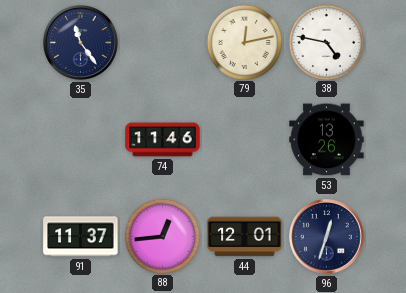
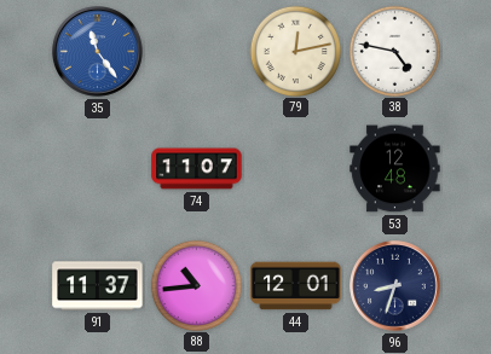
35 dial: navy -> blue
74: 11:46 -> 11:07
53: 13:26 -> 12:48
88: 12:44 -> 10:44
96: 12:33 -> 8:33
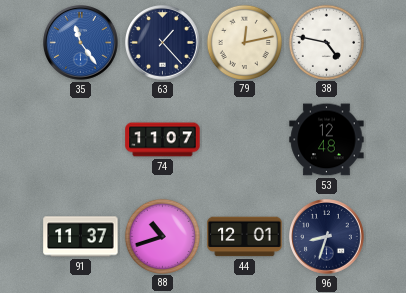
63: none -> 1:23
88: 10:44 -> 10:42
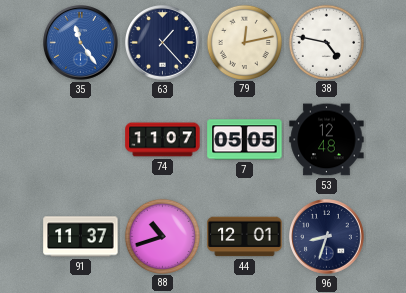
7: none -> 05:05
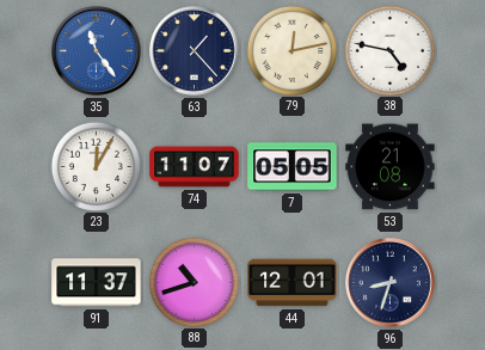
23: none -> 12:05
53: 12:48 -> 21:08
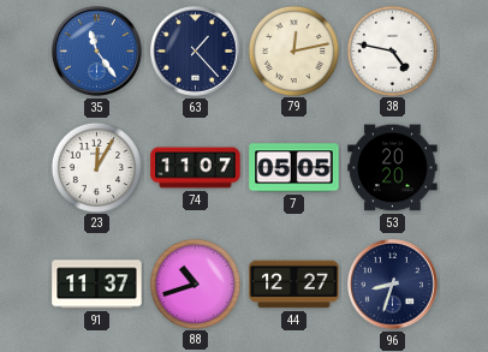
53: 21:08 -> 20:20
44: 12:01 -> 12:27
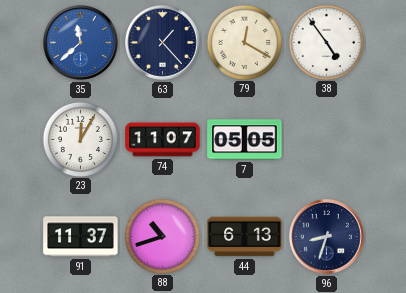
35: 11:24 -> 11:38
79: 12:13 -> 12:20
38: 4:47 -> 4:54
53: 20:20 -> none
44: 12:27 -> 6:13
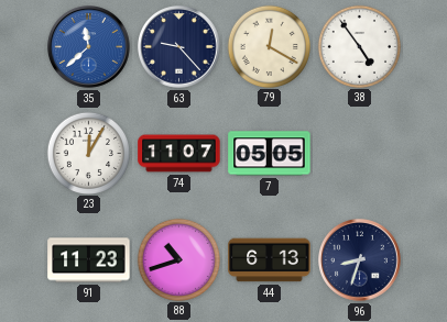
63: 1:23 -> 9:23
91: 11:37 -> 11:23
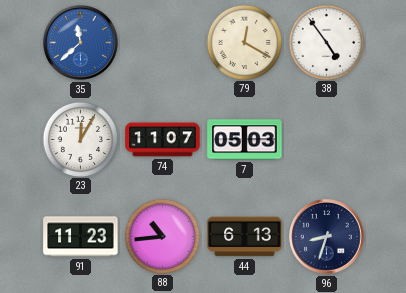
63: 9:23 -> none
7: 05:05 -> 05:03
88: 10:42 -> 10:44
